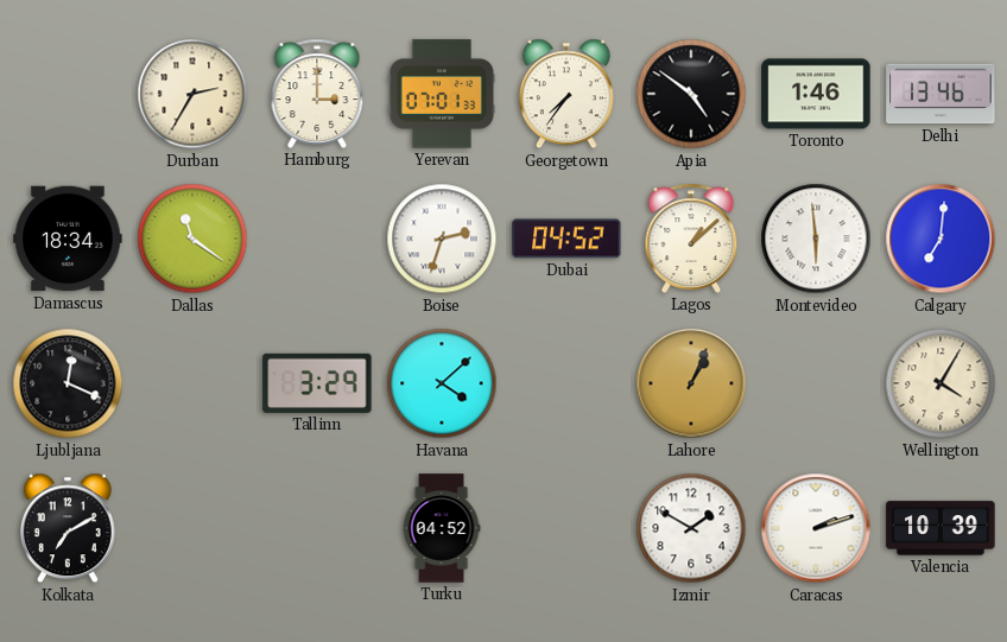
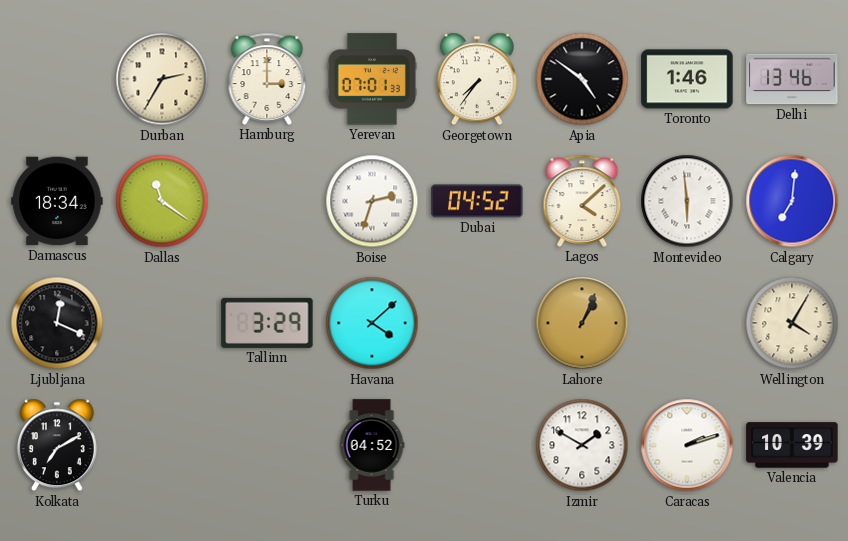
Lagos: 1:08 -> 4:08
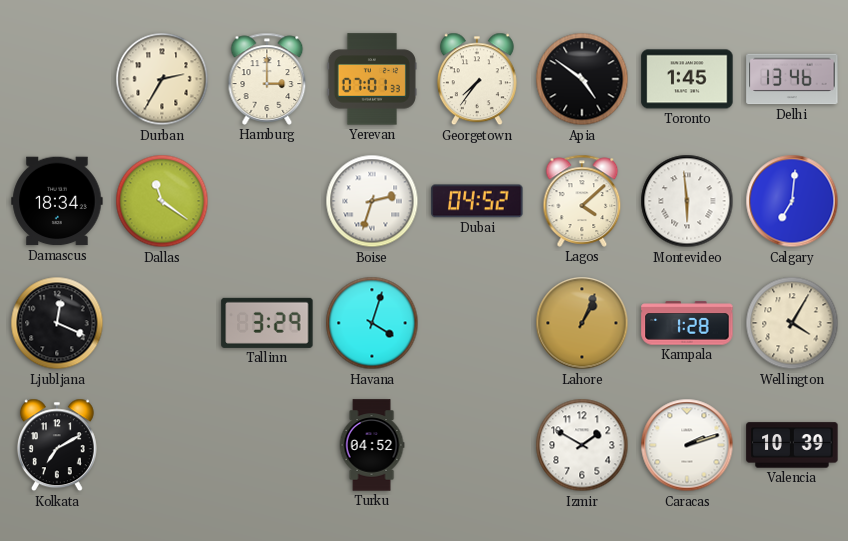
Toronto: 1:46 -> 1:45
Havana: 4:08 -> 4:03
Kampala: none -> 1:28
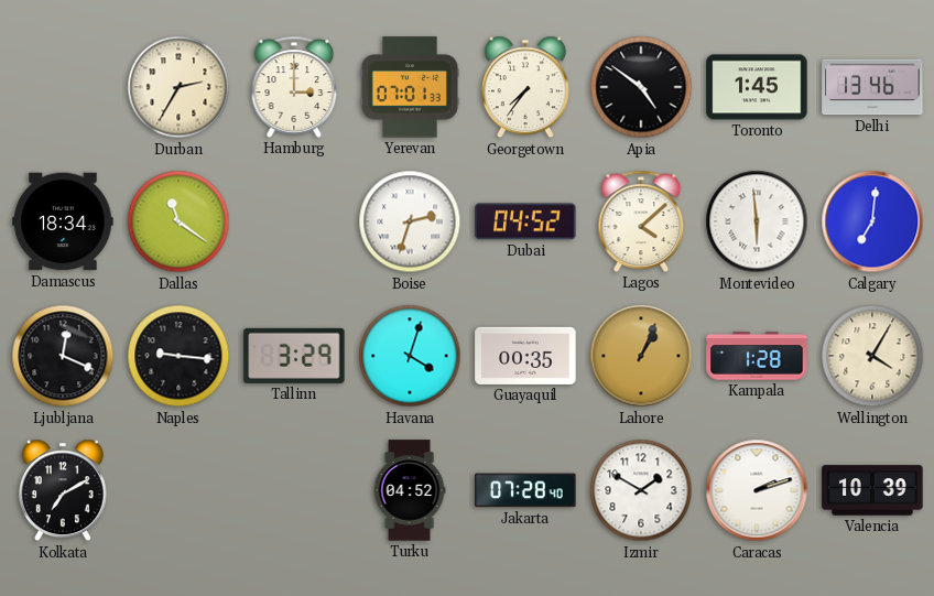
Naples: none -> 9:16
Guayaquil: none -> 00:35
Jakarta: none -> 07:28
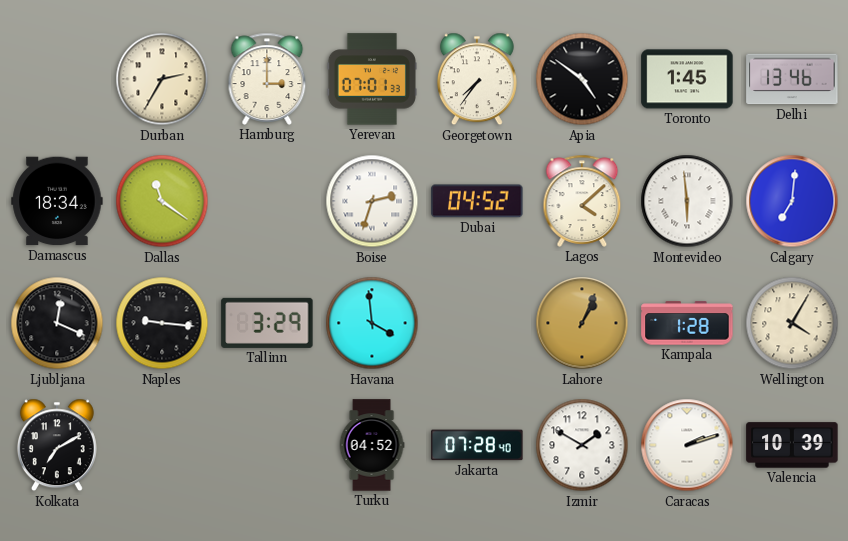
Havana: 4:03 -> 3:59
Guayaquil: 00:35 -> none
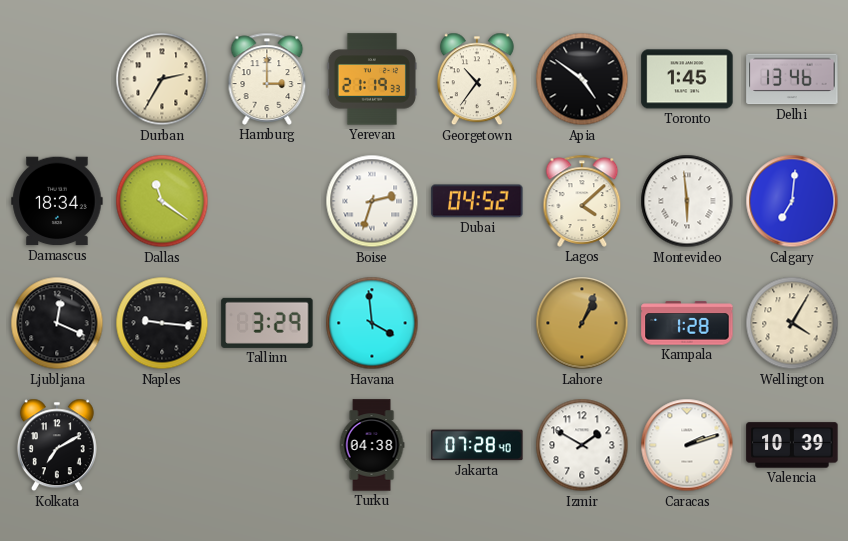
Yerevan: 07:01 -> 21:19
Georgetown: 7:36 -> 10:36
Turku: 04:52 -> 04:38
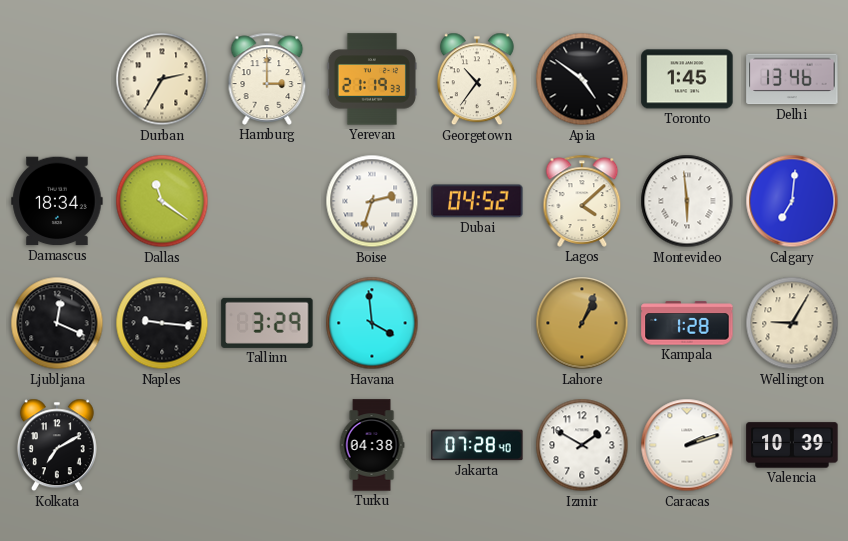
Wellington: 4:05 -> 9:05
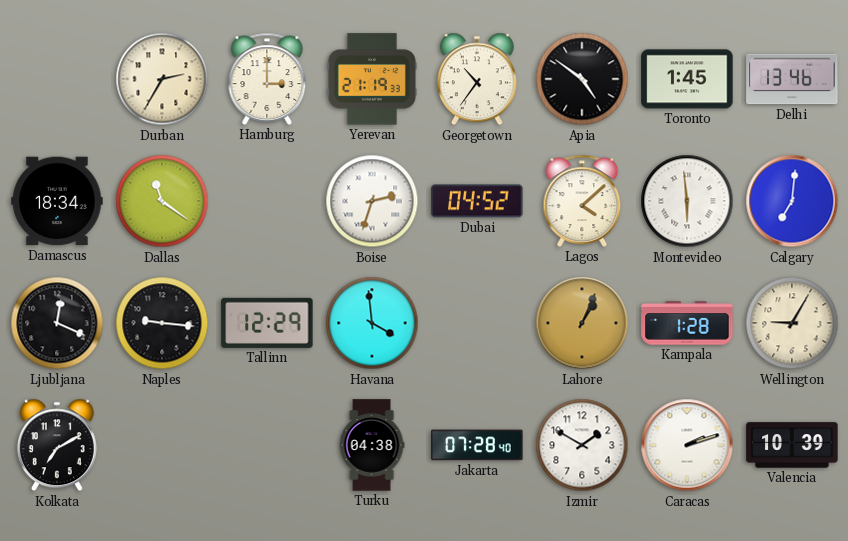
Tallinn: 3:29 -> 12:29
